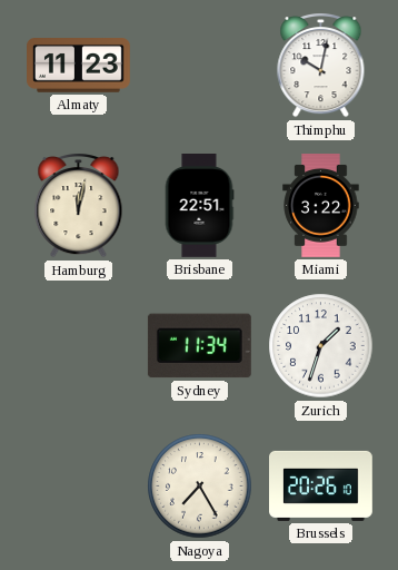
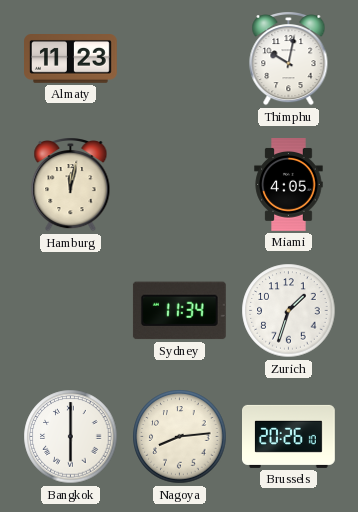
Brisbane: 22:51 -> none
Miami: 3:22 -> 4:05
Bangkok: none -> 6:00
Nagoya: 7:25 -> 8:14
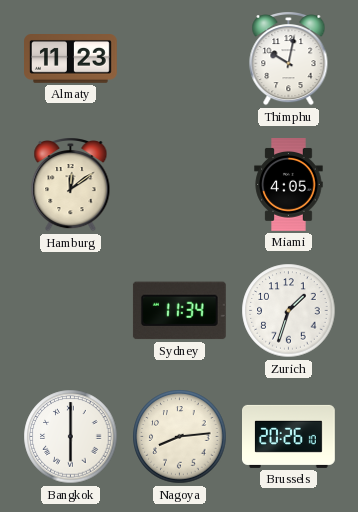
Hamburg: 12:02 -> 12:09
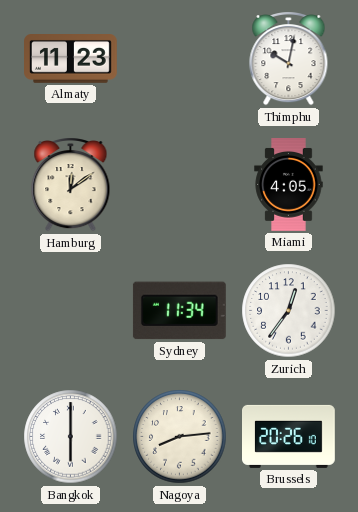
Zurich: 1:33 -> 12:36
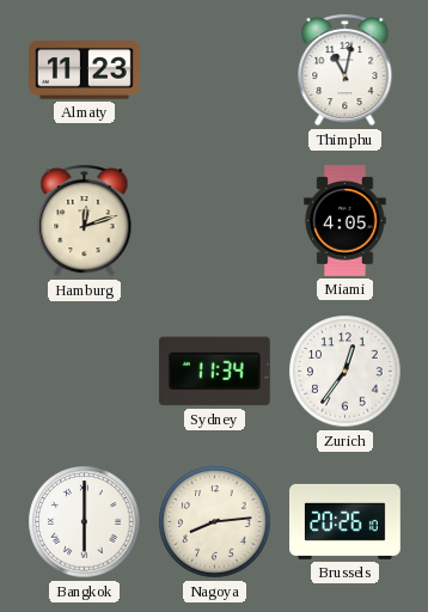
Thimphu: 10:02 -> 11:02
Hamburg: 12:09 -> 12:12
